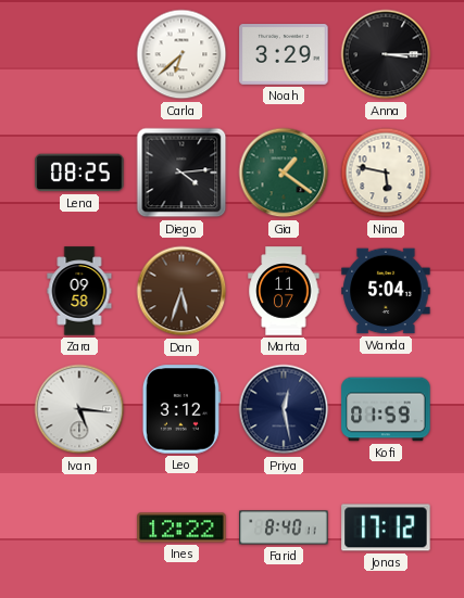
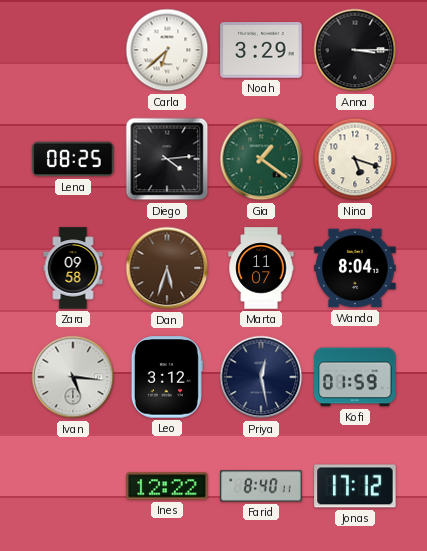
Nina: 5:47 -> 5:18
Wanda: 5:04 -> 8:04
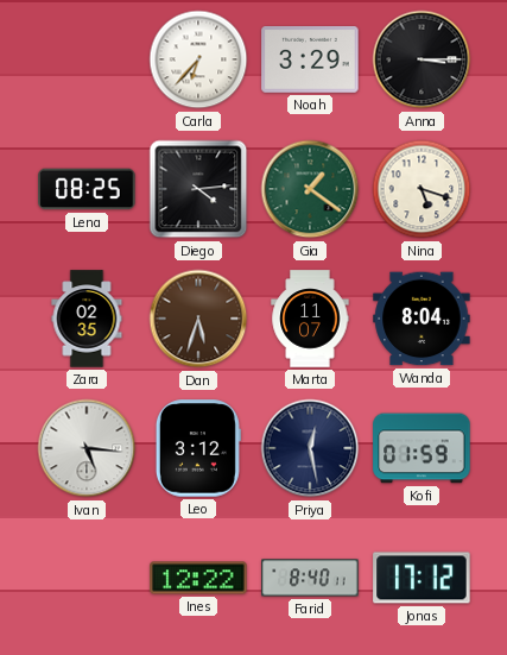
Carla: 6:38 -> 6:37
Zara: 09:58 -> 02:35
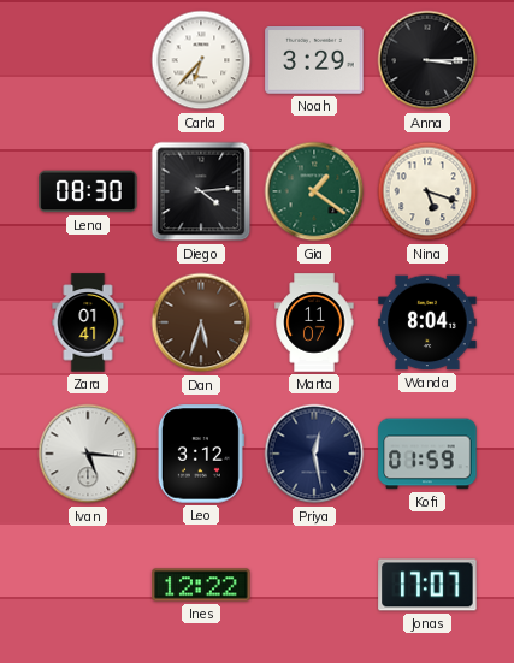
Lena: 08:25 -> 08:30
Zara: 02:35 -> 01:41
Farid: 8:40 -> none
Jonas: 17:12 -> 17:07
